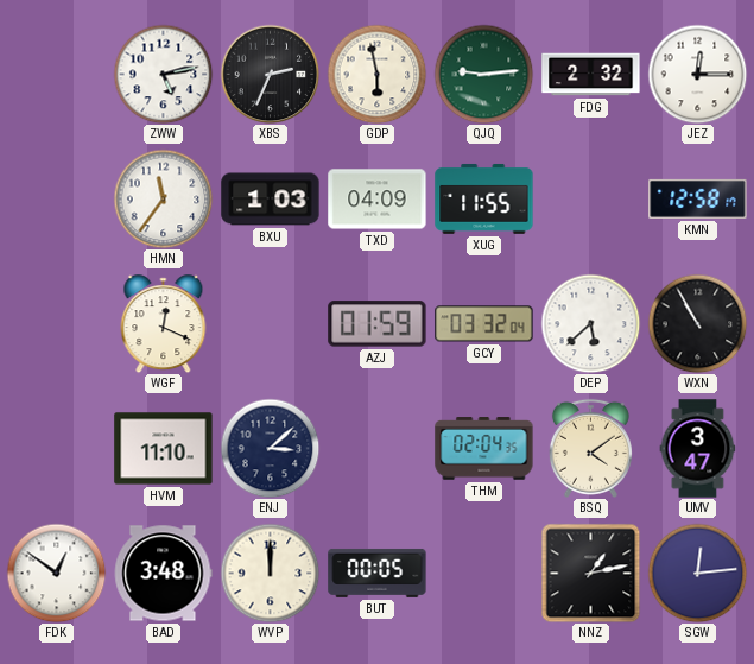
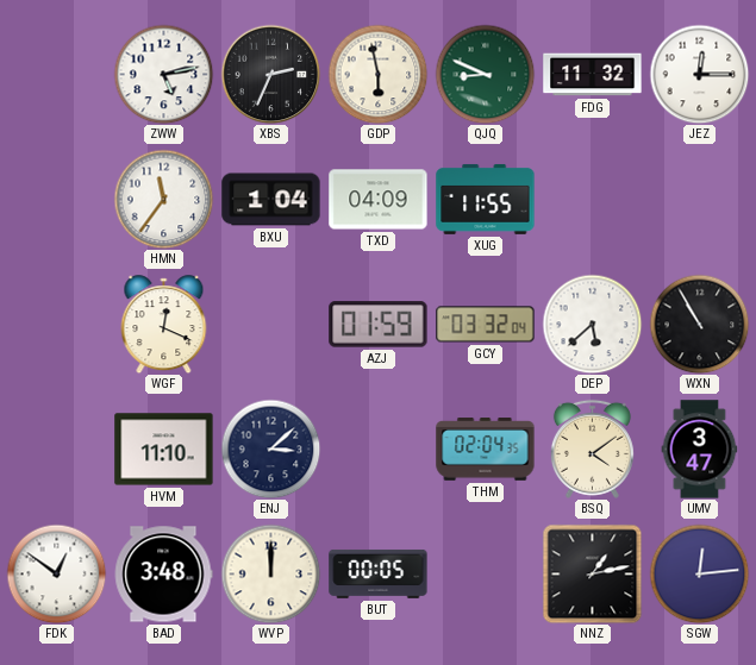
QJQ: 9:14 -> 8:49
FDG: 2:32 -> 11:32
BXU: 1:03 -> 1:04
KMN: 12:58 -> none
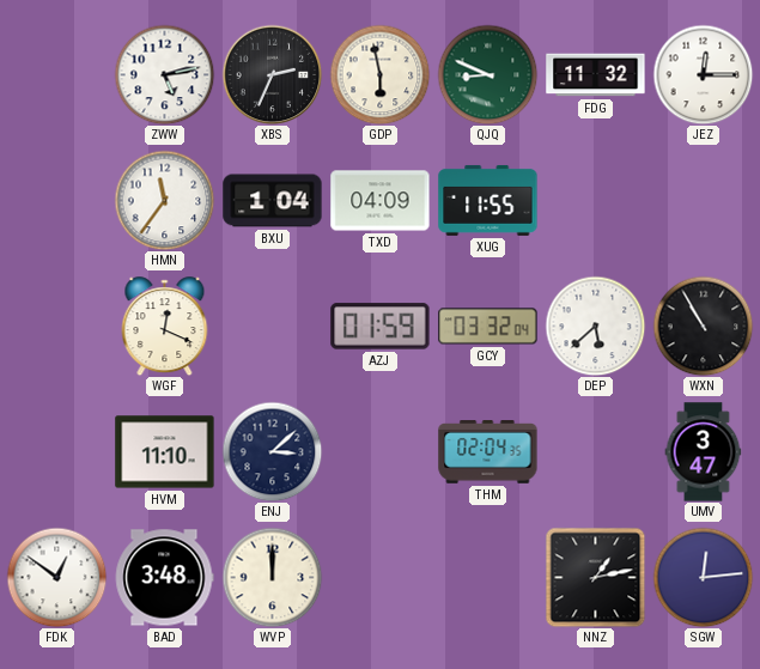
BSQ: 4:09 -> none
BUT: 00:05 -> none
